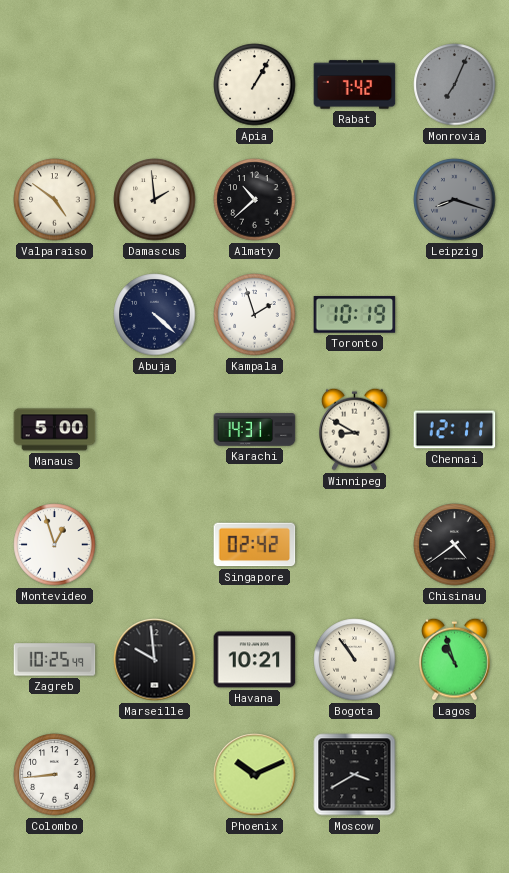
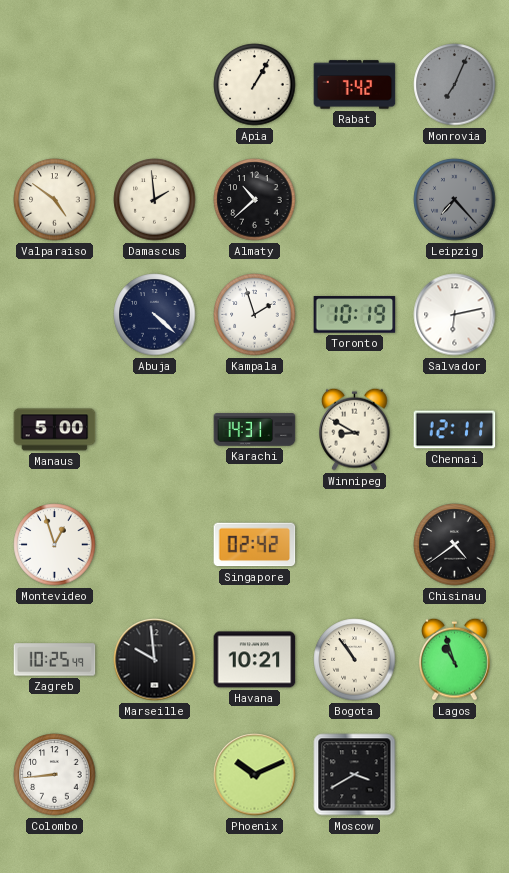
Leipzig: 8:18 -> 7:23
Salvador: none -> 6:13
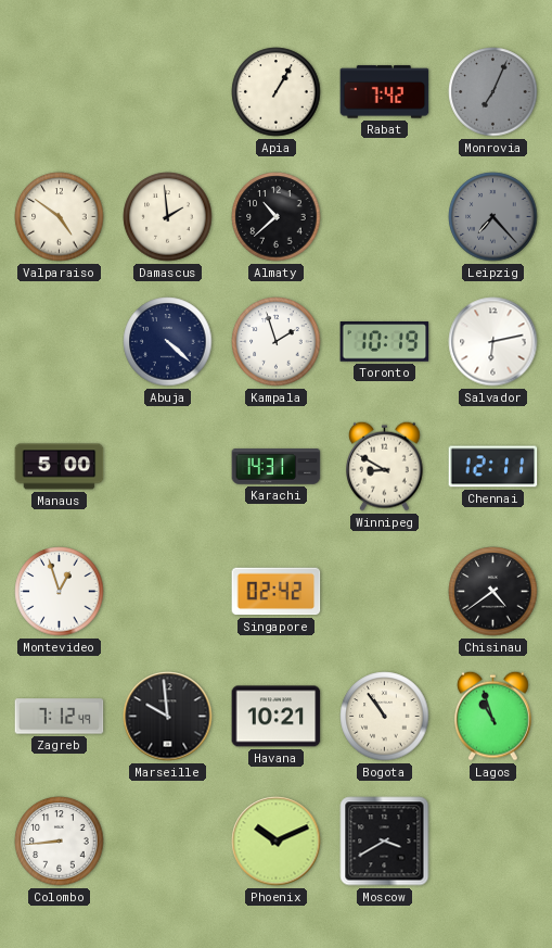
Zagreb: 10:25 -> 7:12
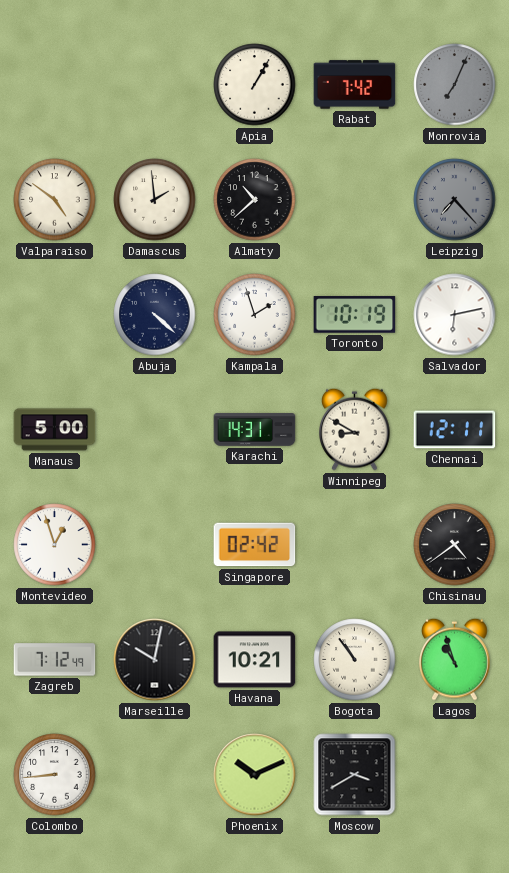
Marseille: 9:59 -> 10:02
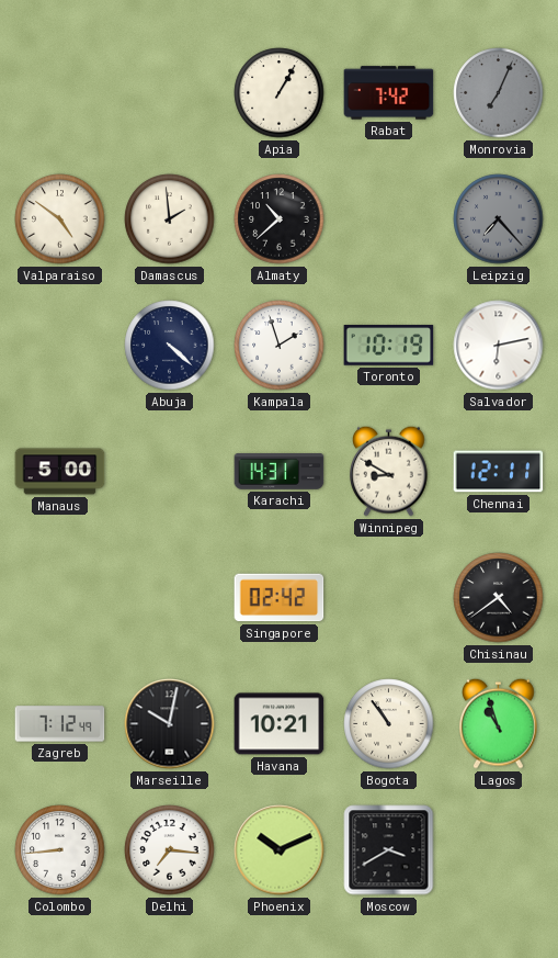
Montevideo: 12:57 -> none
Delhi: none -> 7:16
